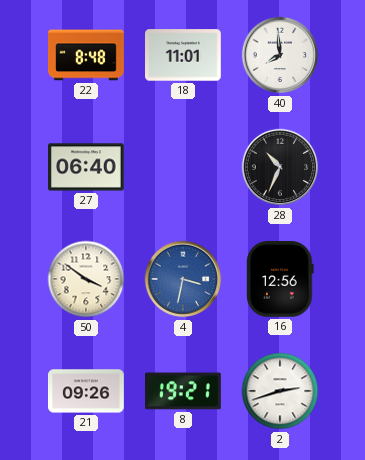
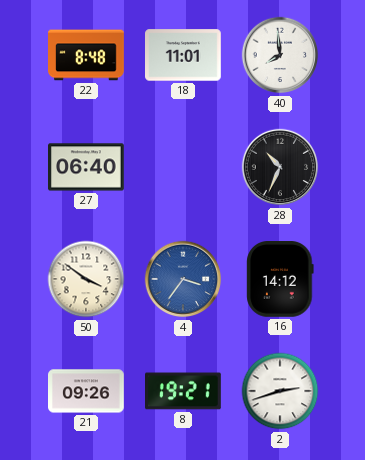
4: 3:32 -> 3:36
16: 12:56 -> 14:12
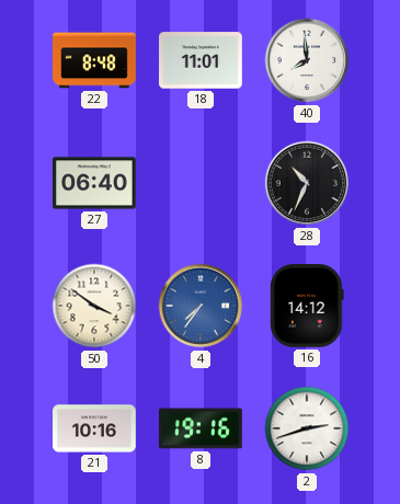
4: 3:36 -> 7:36
21: 09:26 -> 10:16
8: 19:21 -> 19:16
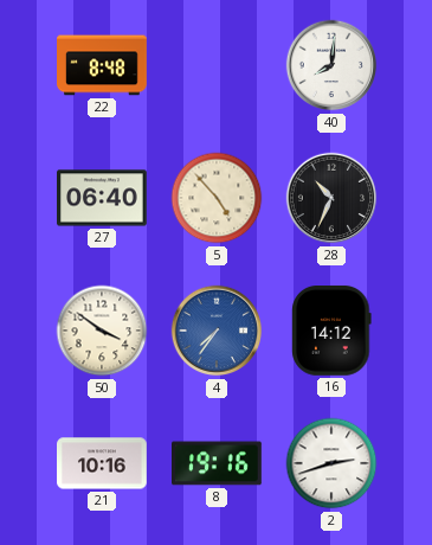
18: 11:01 -> none
40: 7:59 -> 8:01
5: none -> 4:53
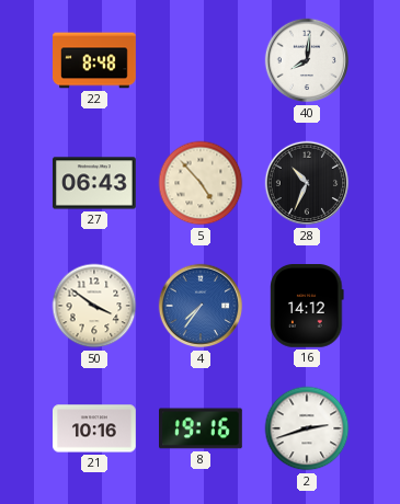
27: 06:40 -> 06:43
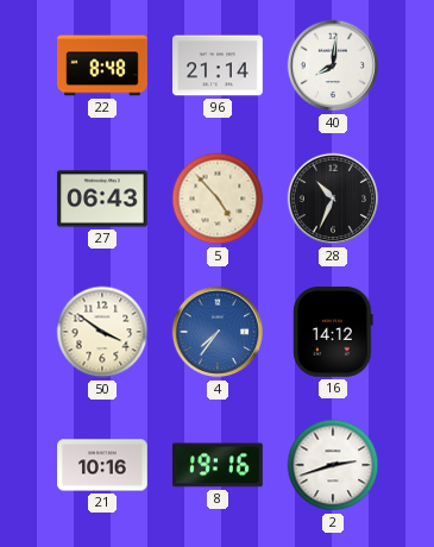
96: none -> 21:14
